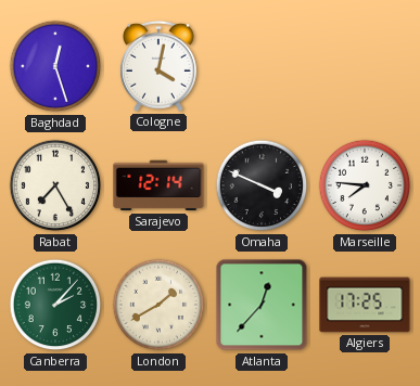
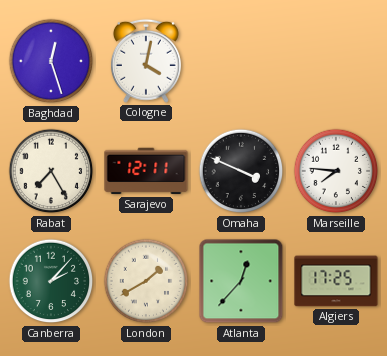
Sarajevo: 12:14 -> 12:11
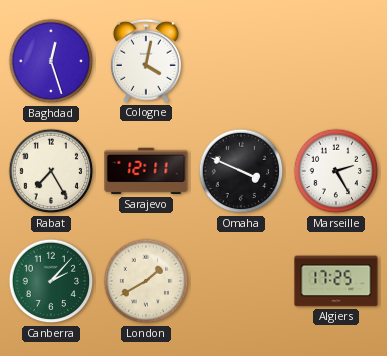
Marseille: 7:46 -> 2:25
Atlanta: 12:37 -> none
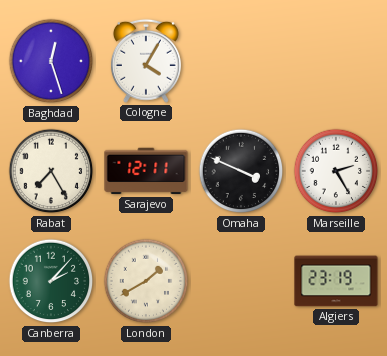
Cologne: 4:02 -> 4:05
Algiers: 17:25 -> 23:19
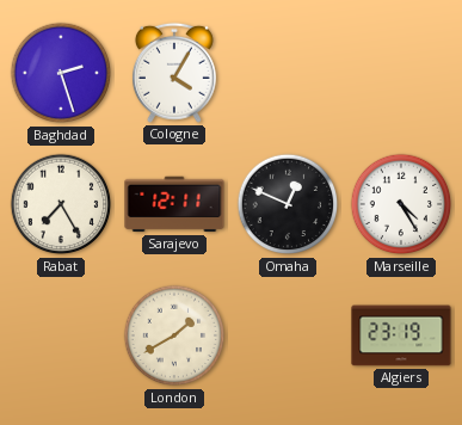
Baghdad: 12:27 -> 2:27
Omaha: 3:49 -> 12:49
Marseille: 2:25 -> 4:25
Canberra: 2:07 -> none
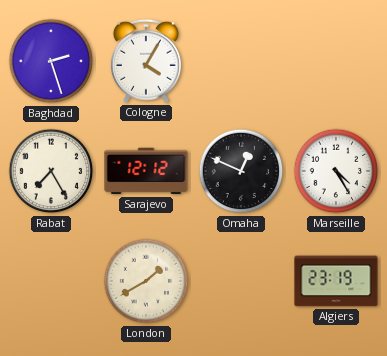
Sarajevo: 12:11 -> 12:12
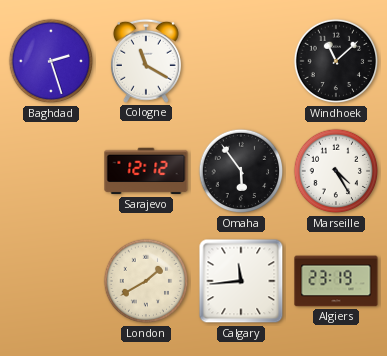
Cologne: 4:05 -> 11:20
Windhoek: none -> 11:08
Rabat: 7:25 -> none
Omaha: 12:49 -> 5:54
Calgary: none -> 11:44
